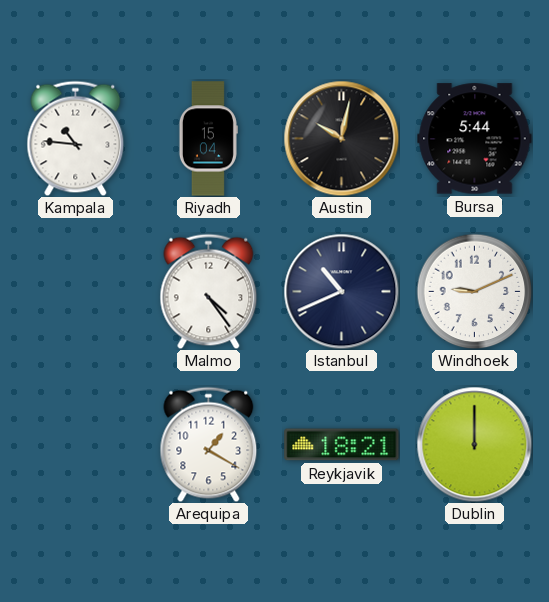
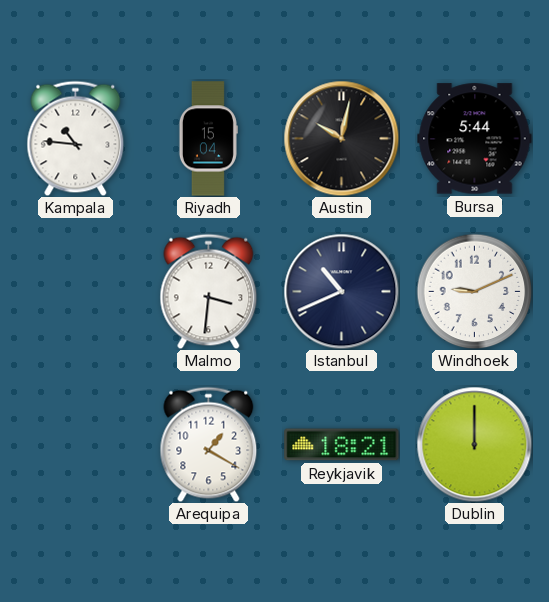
Malmo: 4:24 -> 3:31
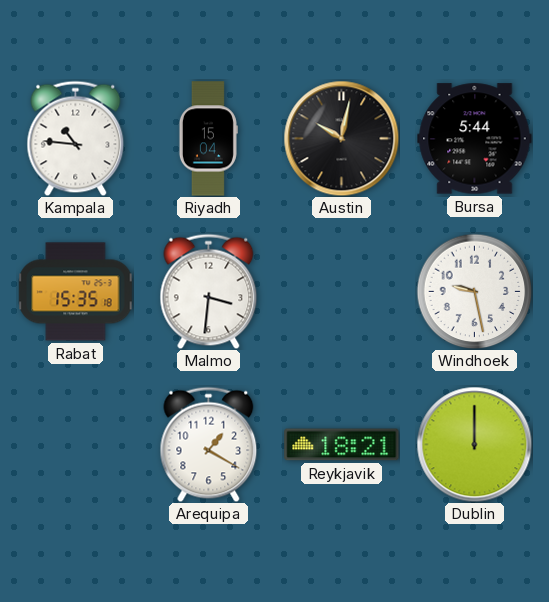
Rabat: none -> 15:35
Istanbul: 10:41 -> none
Windhoek: 9:11 -> 9:28
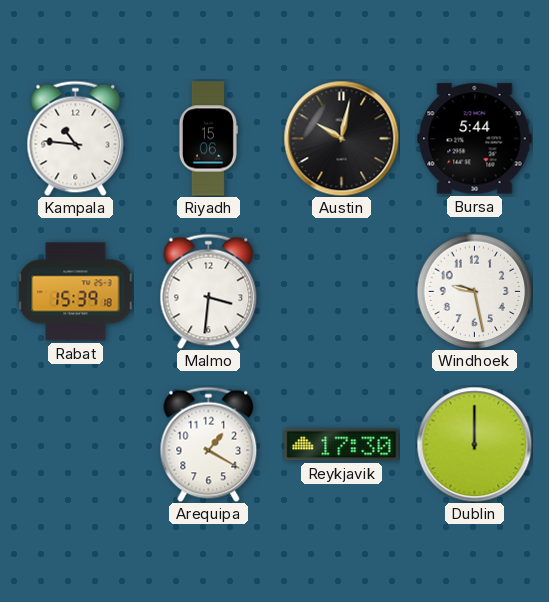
Riyadh: 15:04 -> 15:06
Rabat: 15:35 -> 15:39
Reykjavik: 18:21 -> 17:30
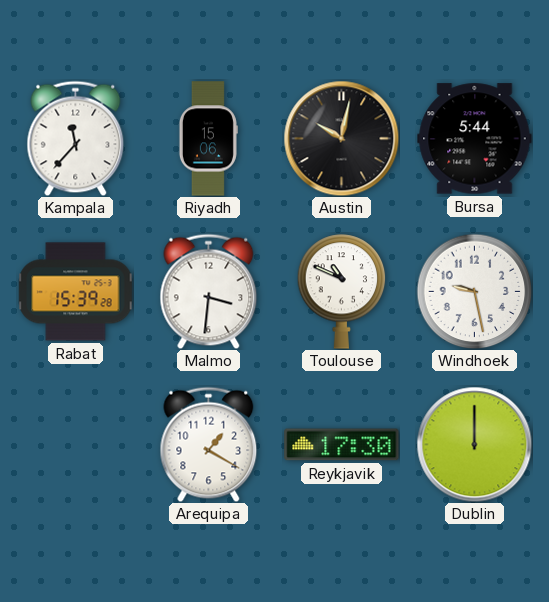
Kampala: 10:46 -> 11:37
Rabat: 15:39:18 -> 15:39:28
Toulouse: none -> 10:49
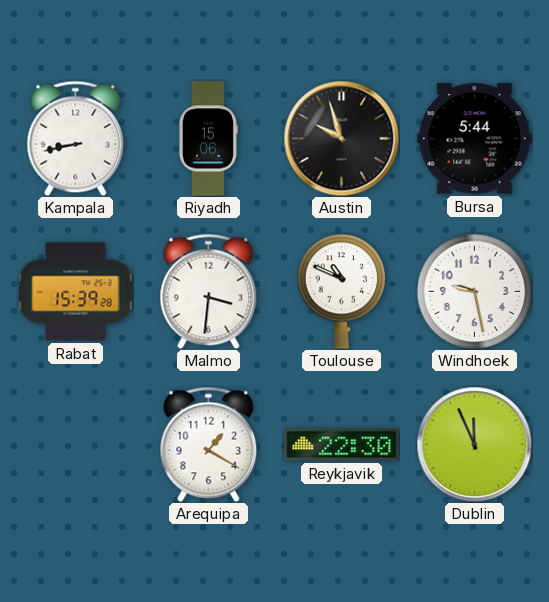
Kampala: 11:37 -> 8:43
Austin: 10:02 -> 9:57
Reykjavik: 17:30 -> 22:30
Dublin: 12:00 -> 11:56
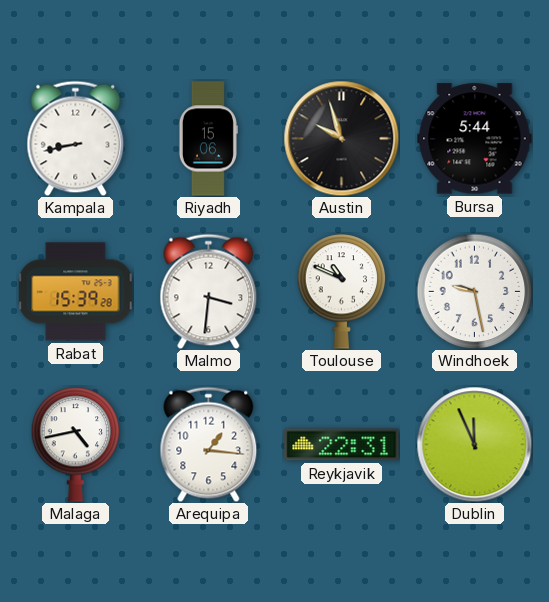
Malaga: none -> 4:43
Arequipa: 1:20 -> 1:16
Reykjavik: 22:30 -> 22:31
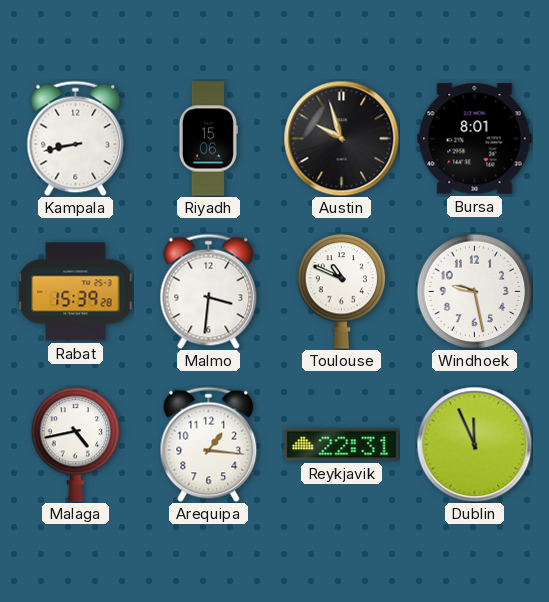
Bursa: 5:44 -> 8:01
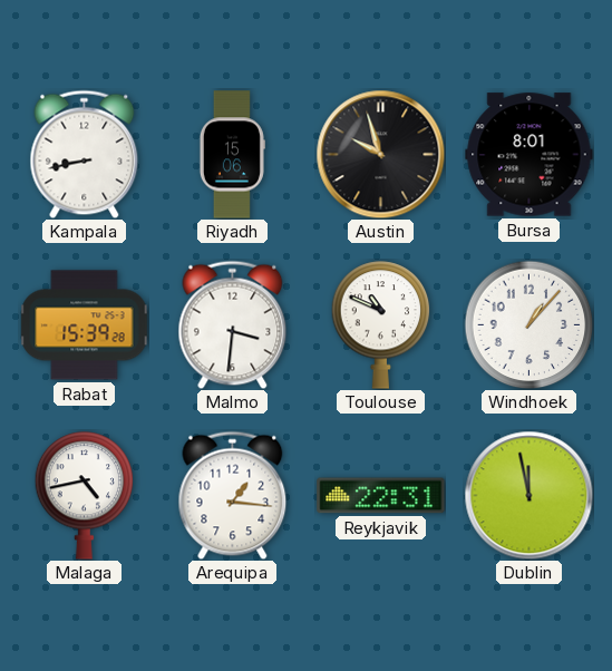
Windhoek: 9:28 -> 1:07
Dublin: 11:56 -> 11:58
